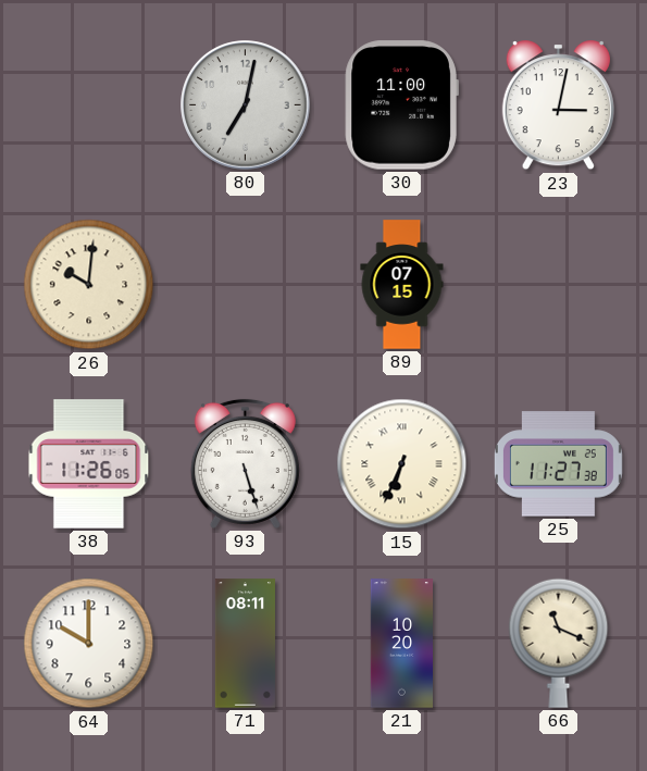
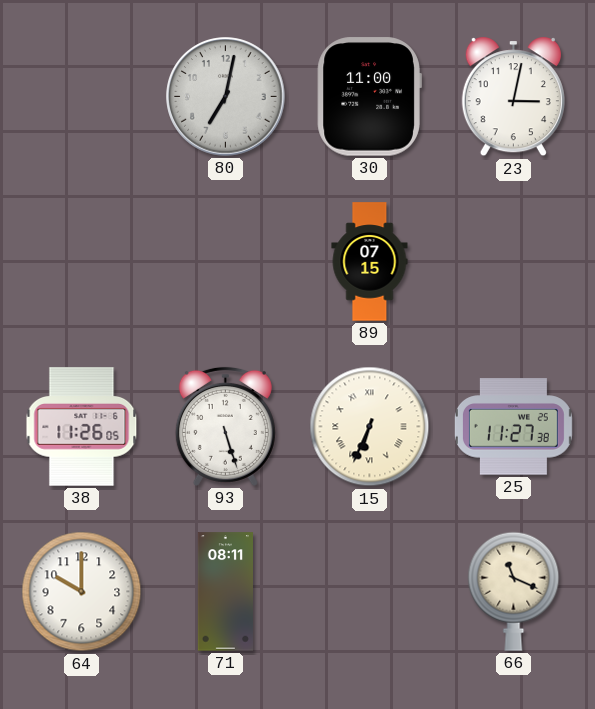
26: 10:01 -> none
21: 10:20 -> none
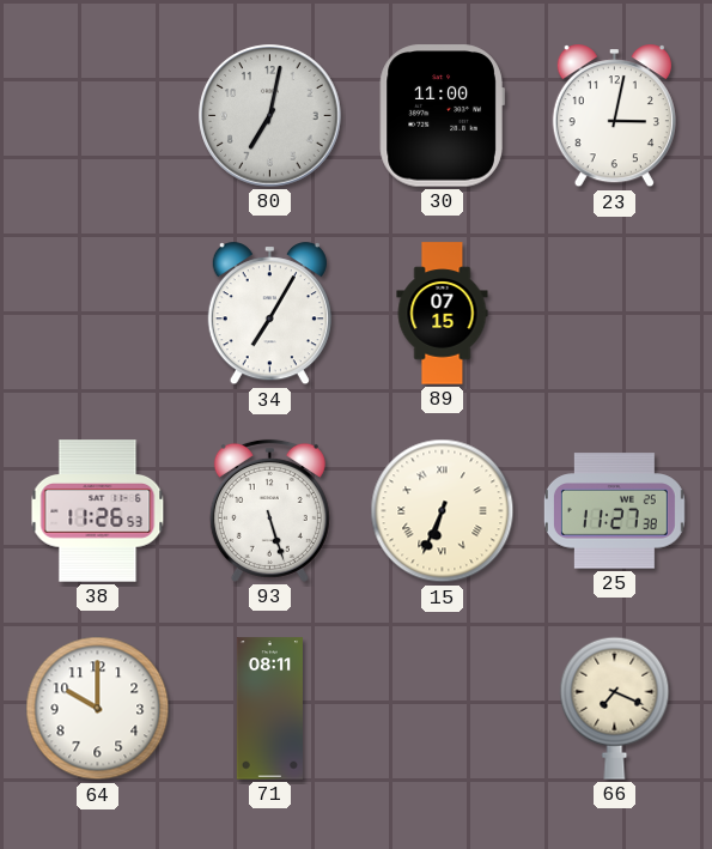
34: none -> 7:05
38: 11:26:05 -> 11:26:53
66: 11:19 -> 7:19
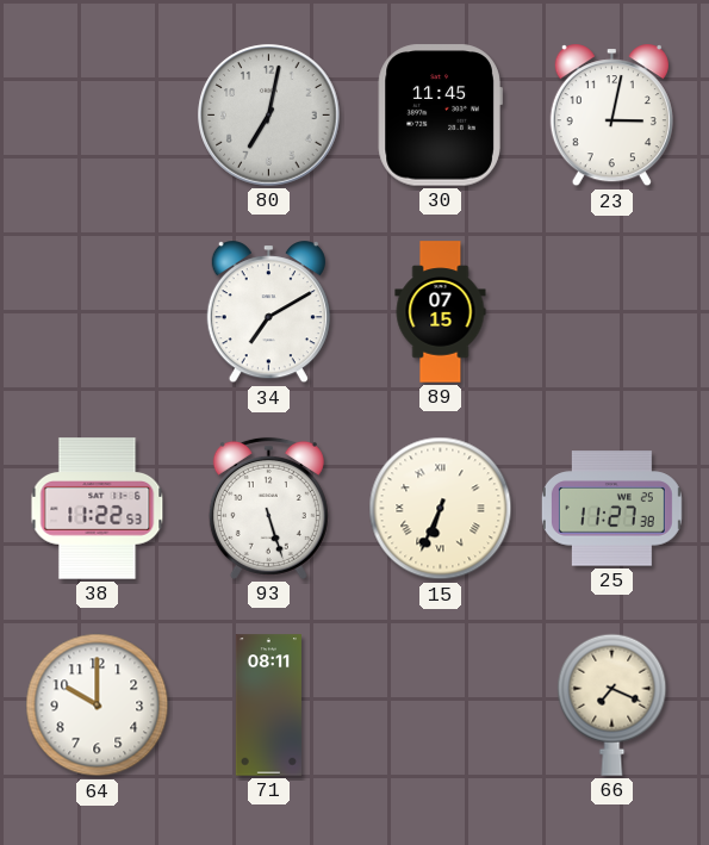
30: 11:00 -> 11:45
34: 7:05 -> 7:10
38: 11:26 -> 11:22
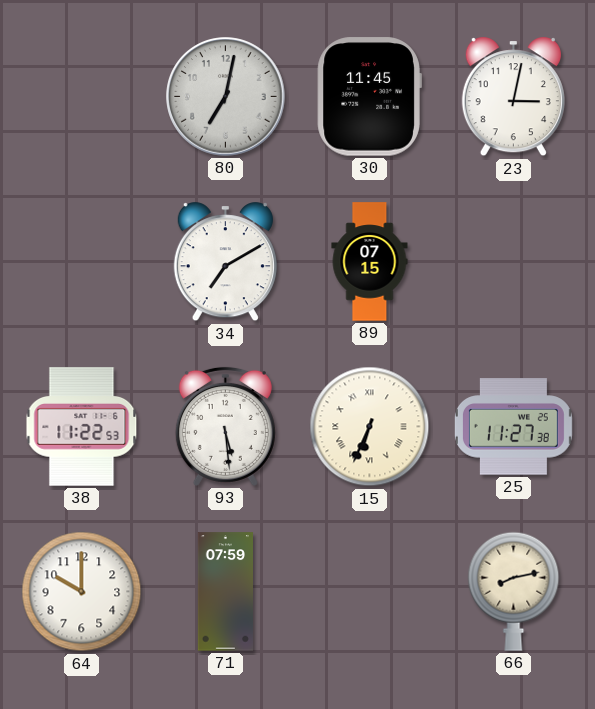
93: 5:27 -> 5:29
71: 08:11 -> 07:59
66: 7:19 -> 8:13
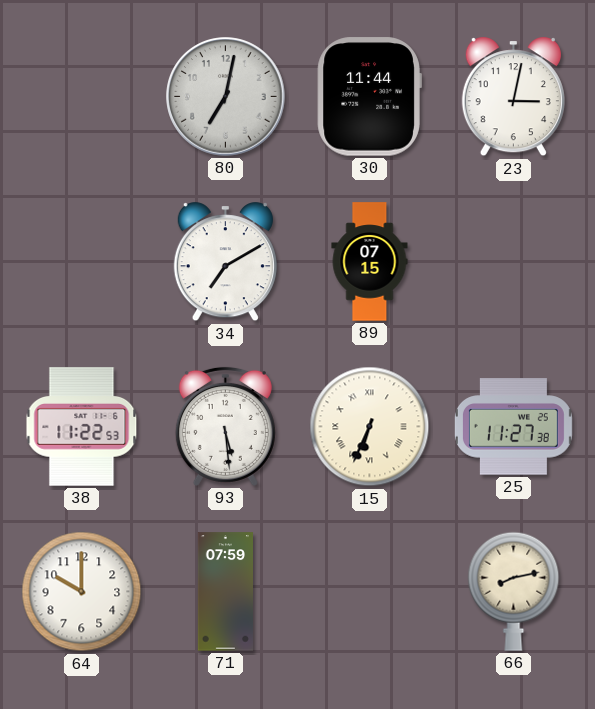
30: 11:45 -> 11:44
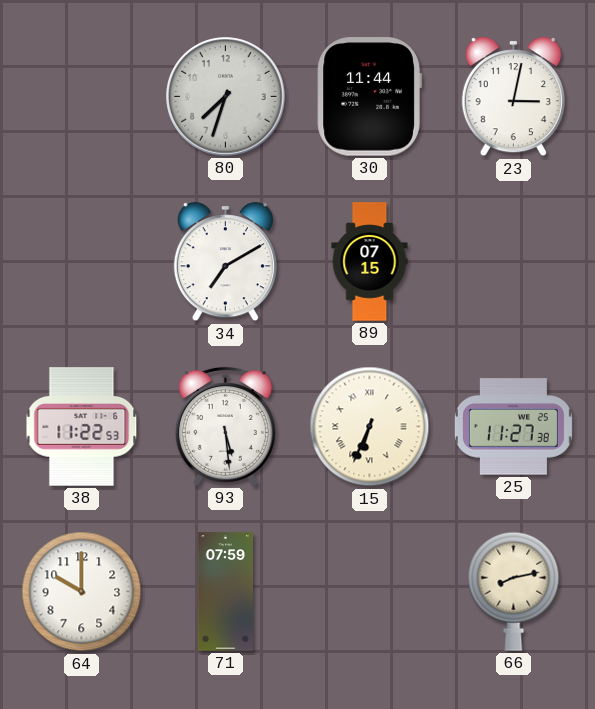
80: 7:02 -> 7:33
